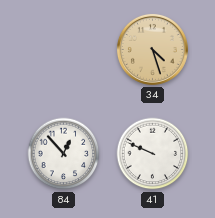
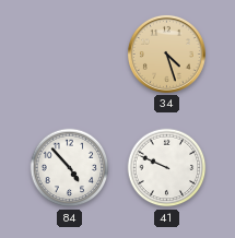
84: 12:53 -> 4:53
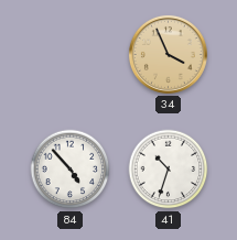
34: 4:27 -> 3:56
41: 9:49 -> 10:33
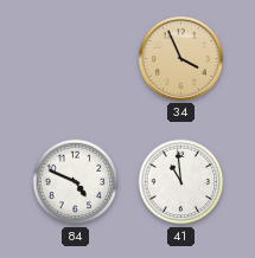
84: 4:53 -> 4:49
41: 10:33 -> 10:59
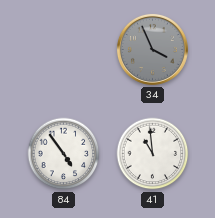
34 dial: champagne -> grey
84: 4:49 -> 4:54
